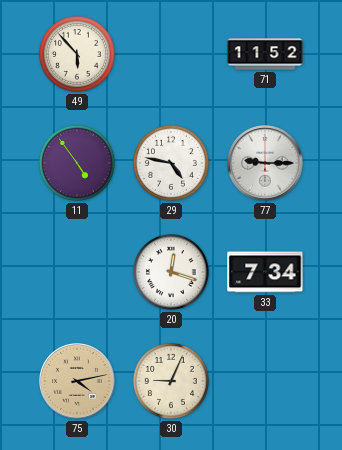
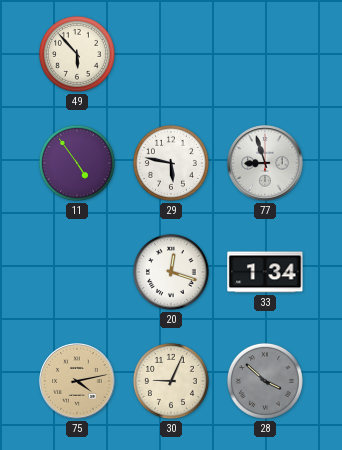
71: 11:52 -> none
29: 4:47 -> 5:47
77: 9:15 -> 8:57
33: 7:34 -> 1:34
28: none -> 3:52
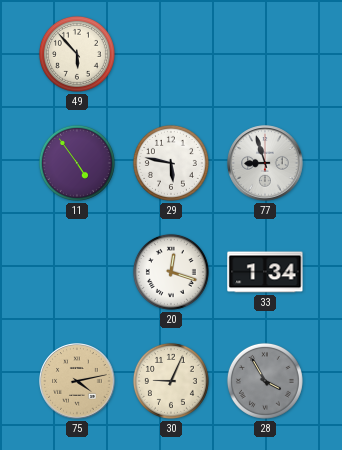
28: 3:52 -> 3:55
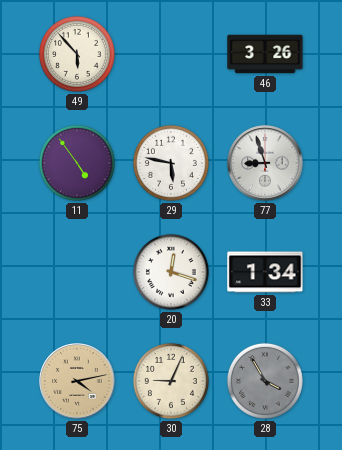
46: none -> 3:26
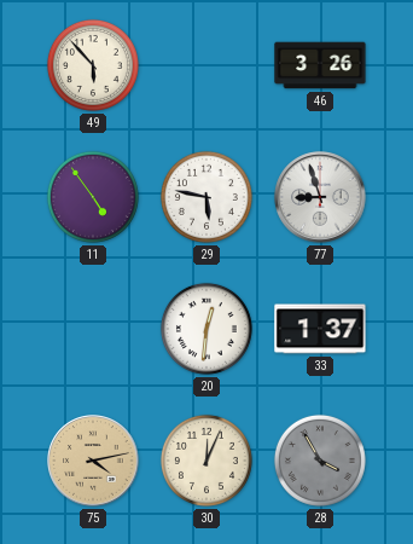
20: 12:18 -> 12:31
33: 1:34 -> 1:37
30: 9:04 -> 12:04
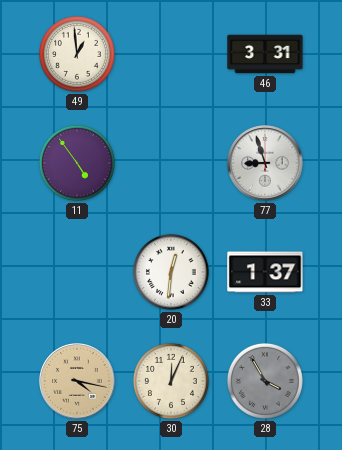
49: 5:53 -> 12:59
46: 3:26 -> 3:31
29: 5:47 -> none
75: 4:13 -> 4:17
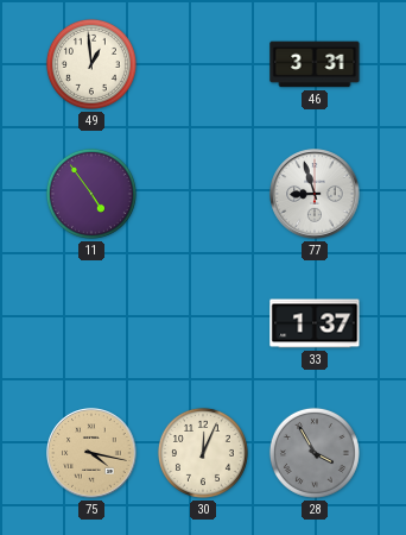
20: 12:31 -> none
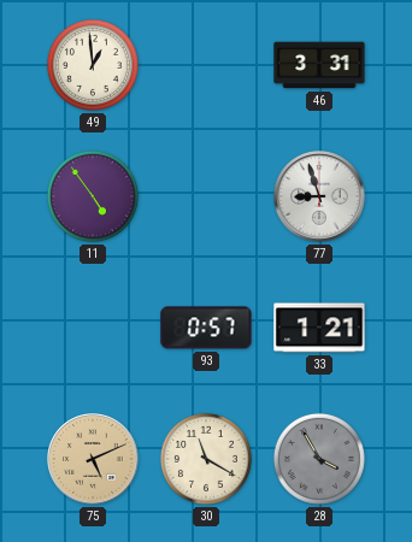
93: none -> 0:57
33: 1:37 -> 1:21
75: 4:17 -> 5:11
30: 12:04 -> 11:20
